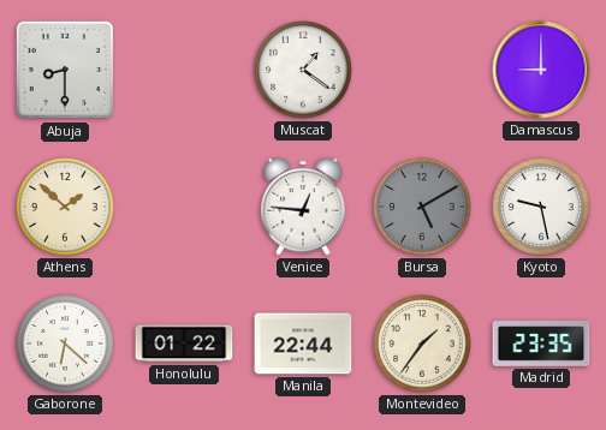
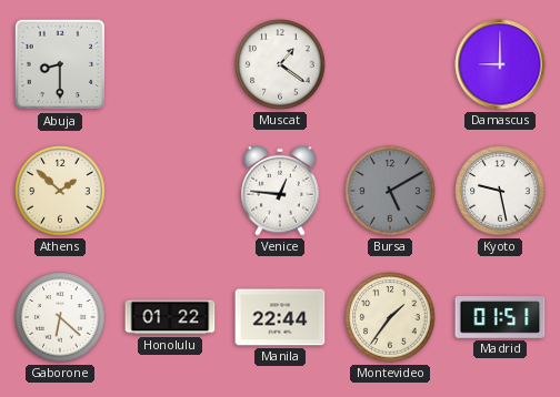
Madrid: 23:35 -> 01:51
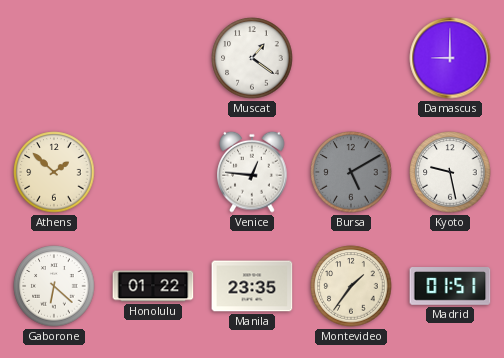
Abuja: 8:30 -> none
Manila: 22:44 -> 23:35
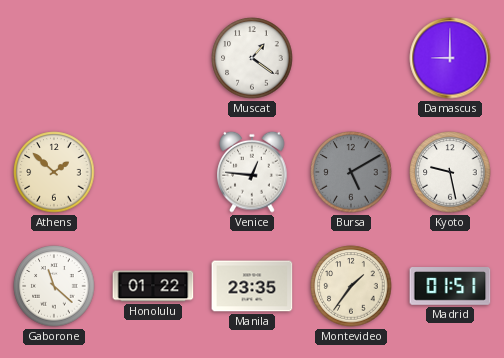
Gaborone: 6:22 -> 11:22
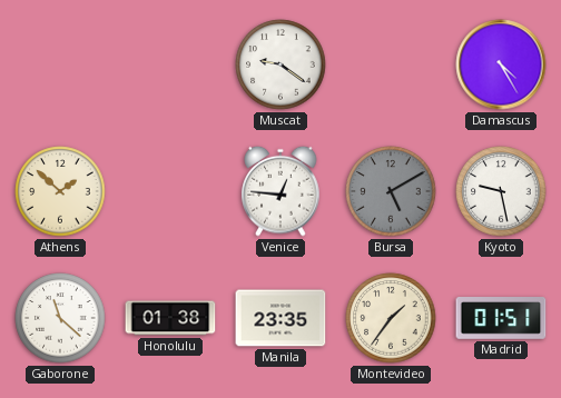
Muscat: 1:21 -> 9:21
Damascus: 9:00 -> 4:25
Honolulu: 01:22 -> 01:38
